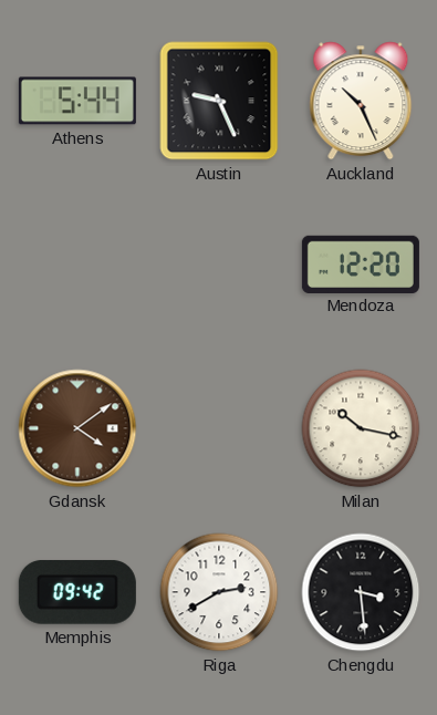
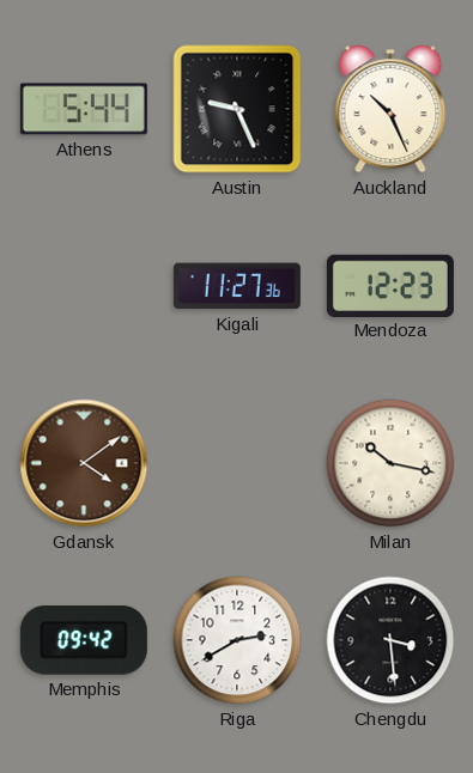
Kigali: none -> 11:27
Mendoza: 12:20 -> 12:23
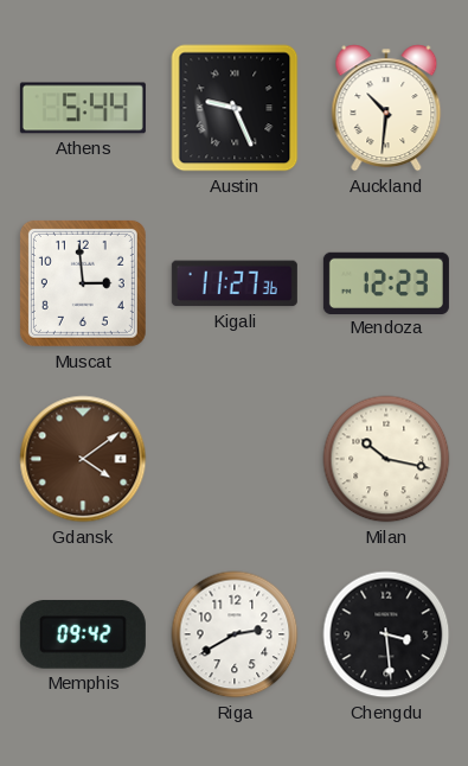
Auckland: 10:26 -> 10:31
Muscat: none -> 2:59
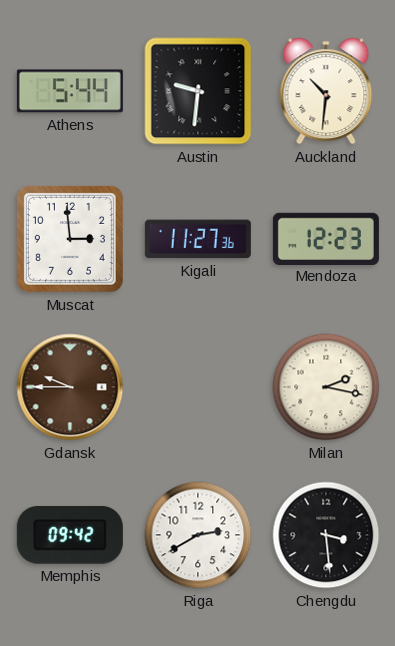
Austin: 9:26 -> 9:31
Gdansk: 4:09 -> 9:45
Milan: 10:17 -> 2:17
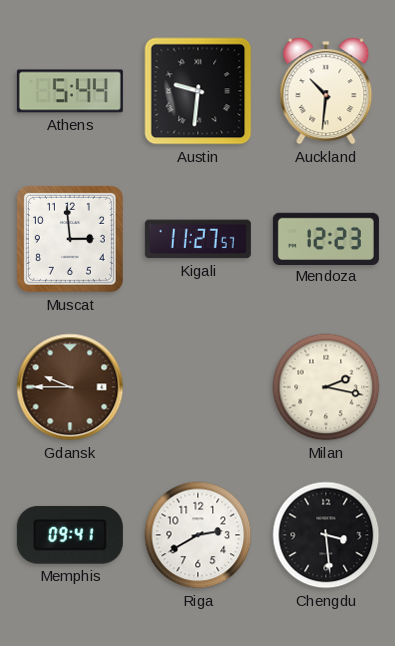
Kigali: 11:27:36 -> 11:27:57
Memphis: 09:42 -> 09:41
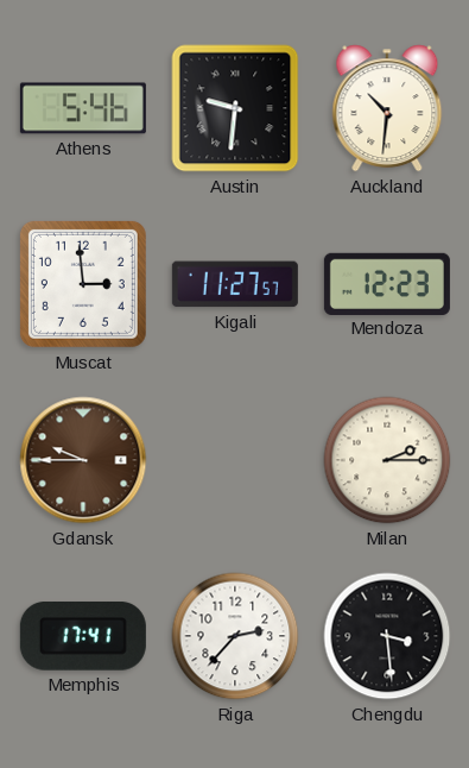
Athens: 5:44 -> 5:46
Milan: 2:17 -> 2:15
Memphis: 09:41 -> 17:41
Riga: 2:40 -> 2:37
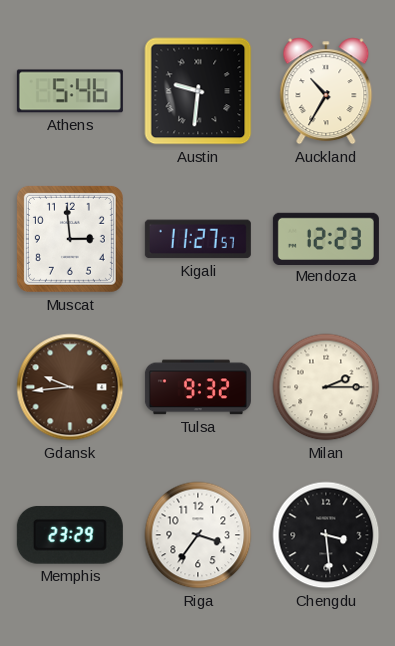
Auckland: 10:31 -> 10:35
Gdansk: 9:45 -> 9:44
Tulsa: none -> 9:32
Memphis: 17:41 -> 23:29
Riga: 2:37 -> 3:36
